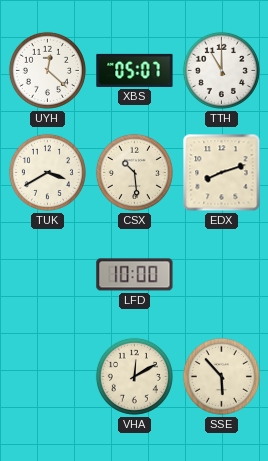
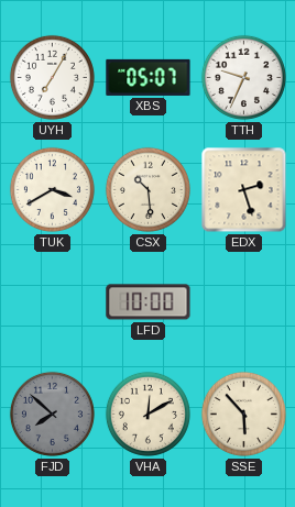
UYH: 12:22 -> 7:05
TTH: 11:00 -> 9:34
EDX: 8:12 -> 2:27
FJD: none -> 7:52
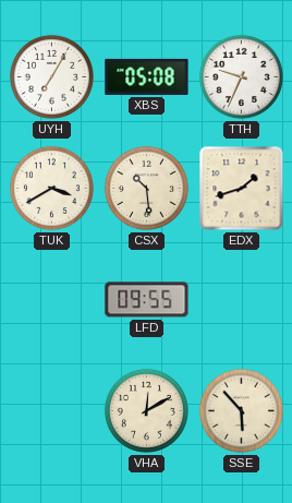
XBS: 05:07 -> 05:08
EDX: 2:27 -> 1:42
LFD: 10:00 -> 09:55
FJD: 7:52 -> none
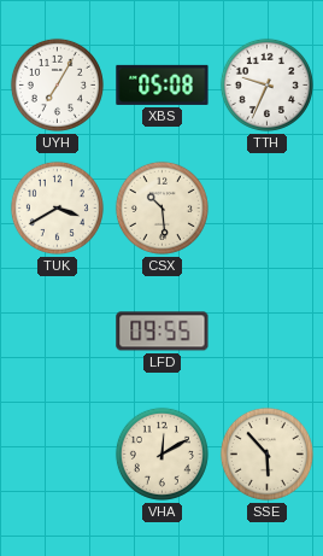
EDX: 1:42 -> none
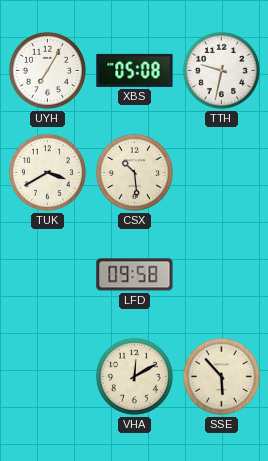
TTH: 9:34 -> 9:32
LFD: 09:55 -> 09:58
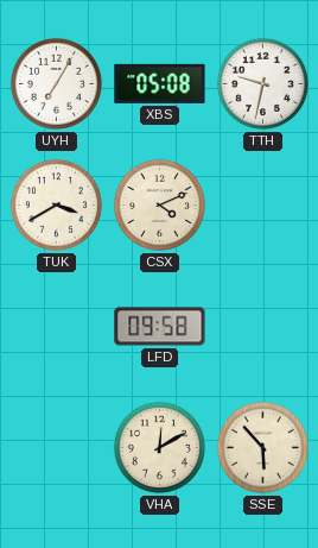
CSX: 10:29 -> 4:11
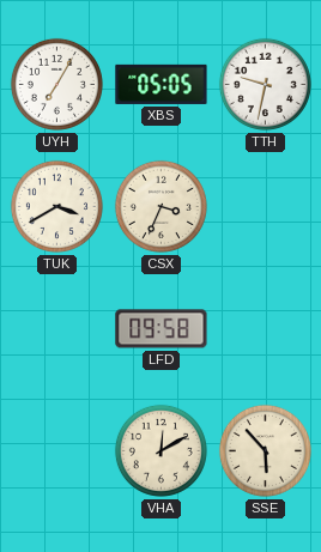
XBS: 05:08 -> 05:05
CSX: 4:11 -> 3:34
